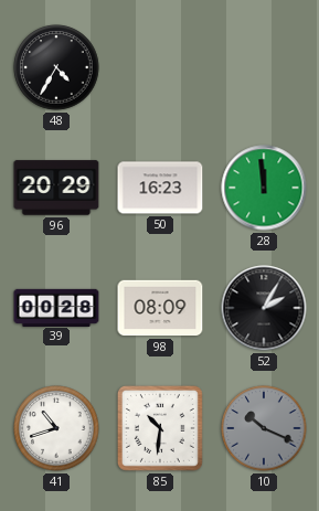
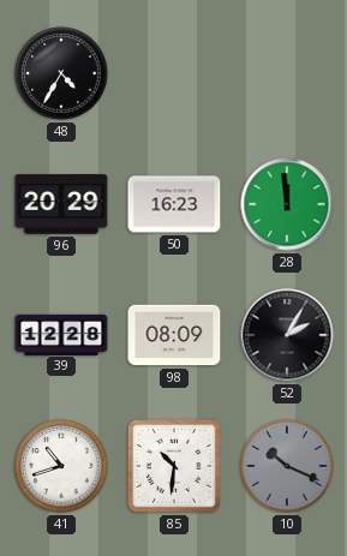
39: 00:28 -> 12:28
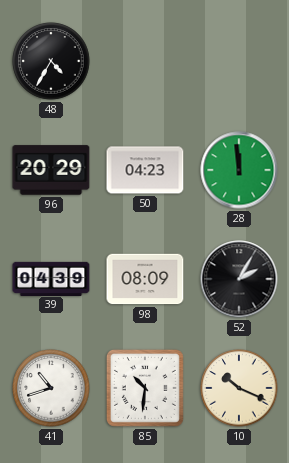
50: 16:23 -> 04:23
39: 12:28 -> 04:39
10 dial: grey -> cream
